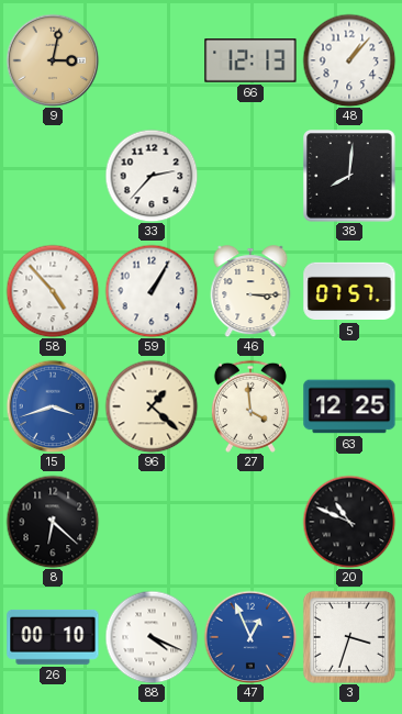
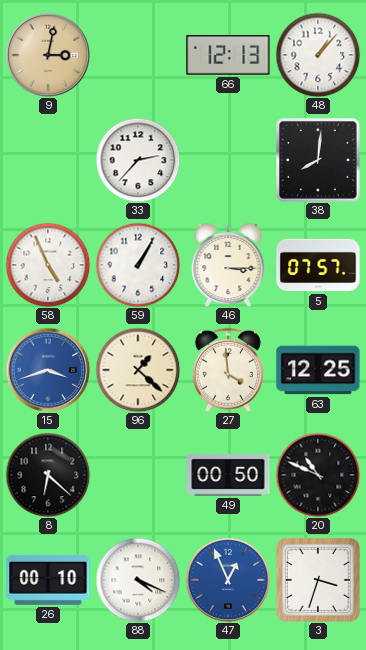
58: 4:53 -> 4:56
49: none -> 00:50
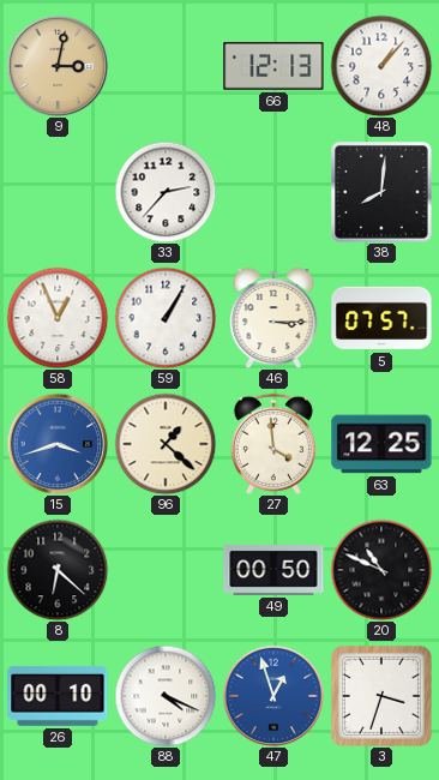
58: 4:56 -> 12:56
47: 12:56 -> 12:57
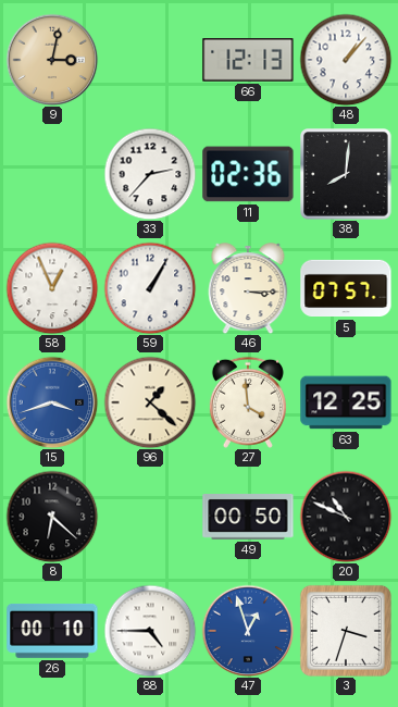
11: none -> 02:36
88: 4:19 -> 4:45
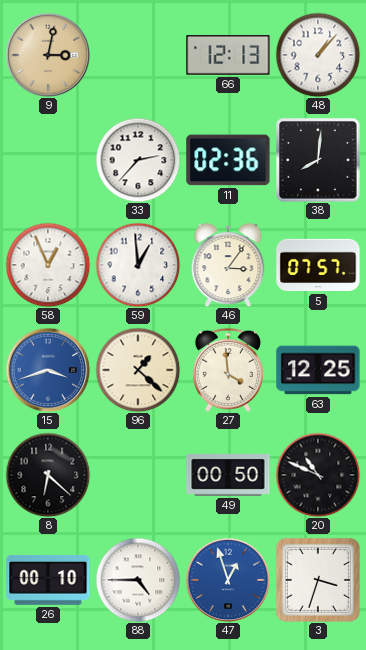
59: 1:05 -> 12:59
46: 3:15 -> 3:06
